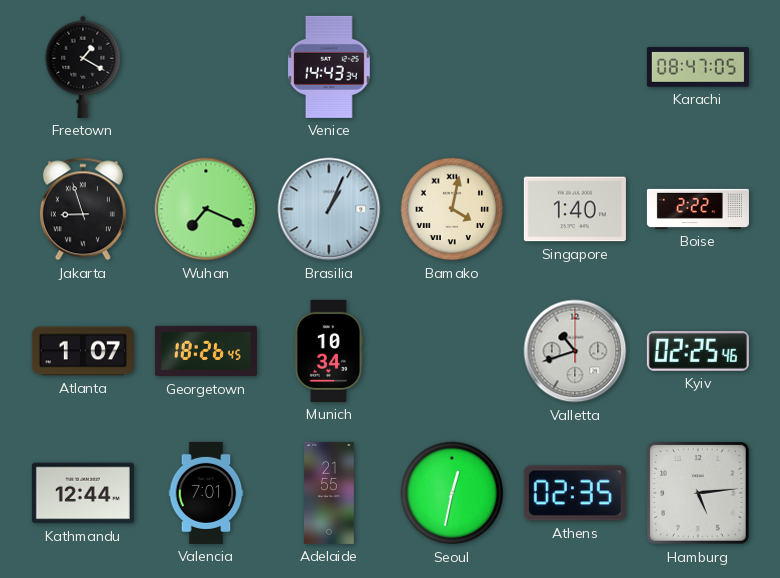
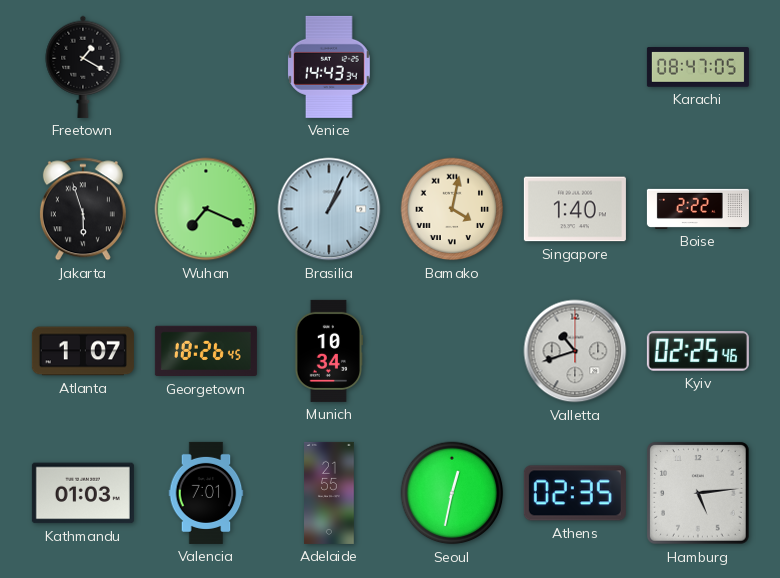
Jakarta: 8:57 -> 5:57
Kathmandu: 12:44 -> 01:03
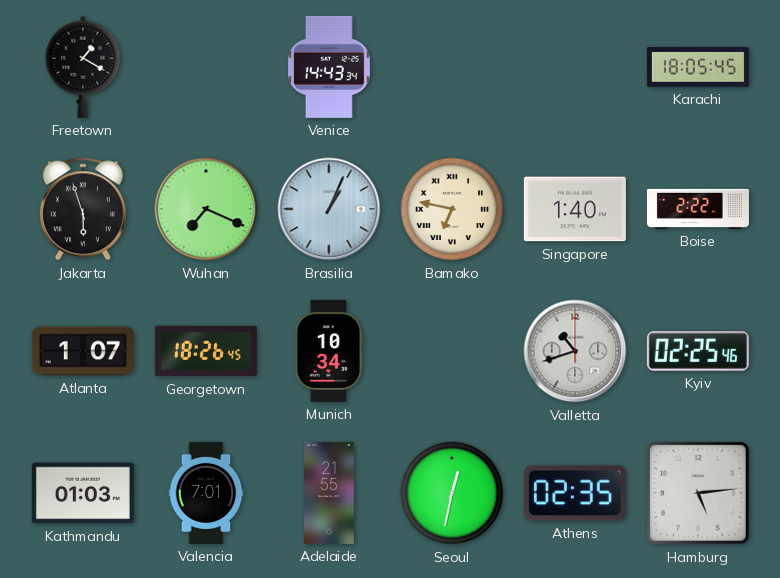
Karachi: 08:47 -> 18:05
Bamako: 4:02 -> 6:47
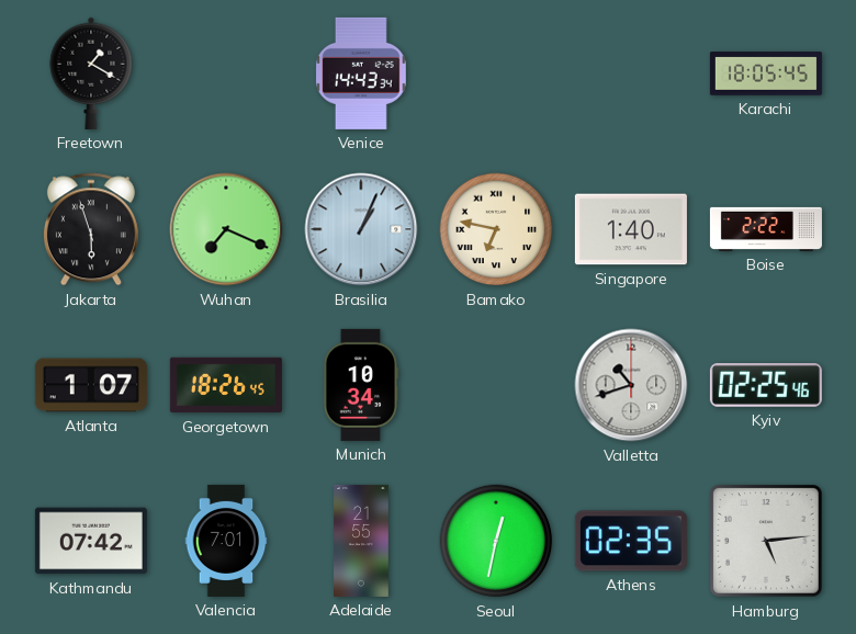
Kathmandu: 01:03 -> 07:42
